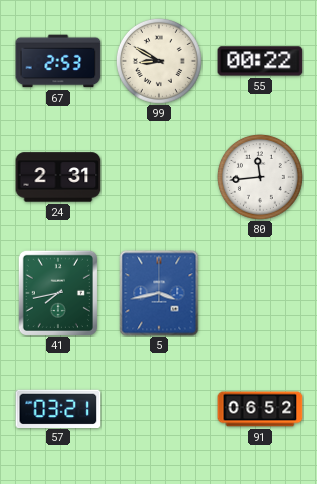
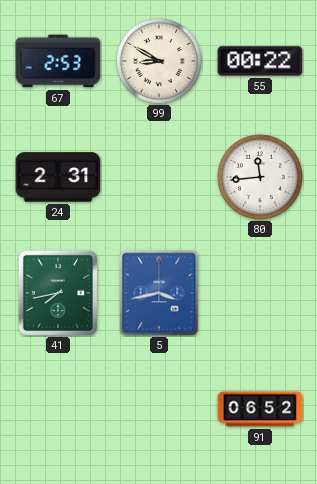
57: 03:21 -> none
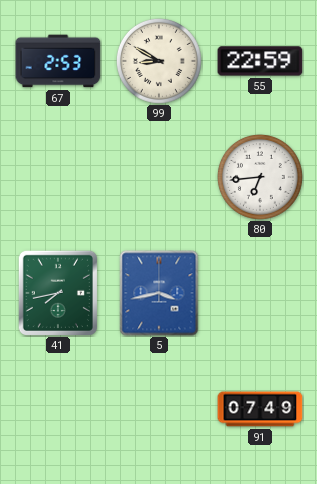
55: 00:22 -> 22:59
24: 2:31 -> none
80: 11:44 -> 6:44
91: 06:52 -> 07:49
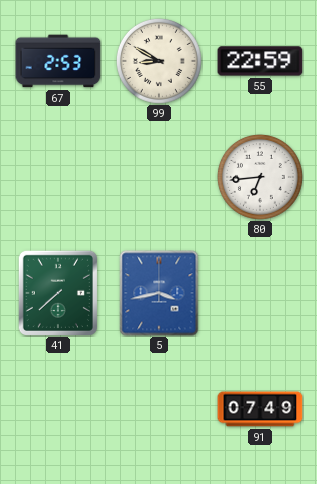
41: 7:43 -> 7:38
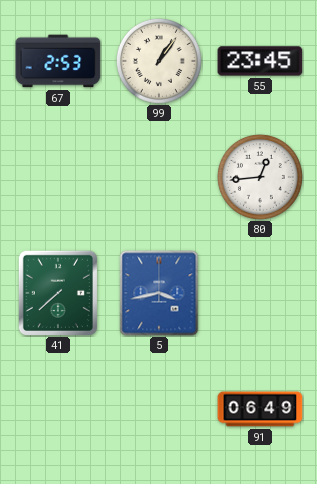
99: 8:50 -> 1:06
55: 22:59 -> 23:45
80: 6:44 -> 12:44
91: 07:49 -> 06:49
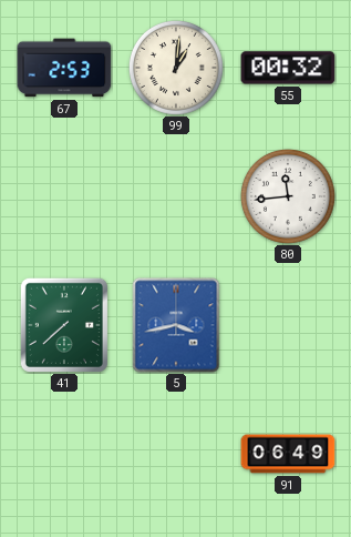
99: 1:06 -> 1:01
55: 23:45 -> 00:32
80: 12:44 -> 11:44
